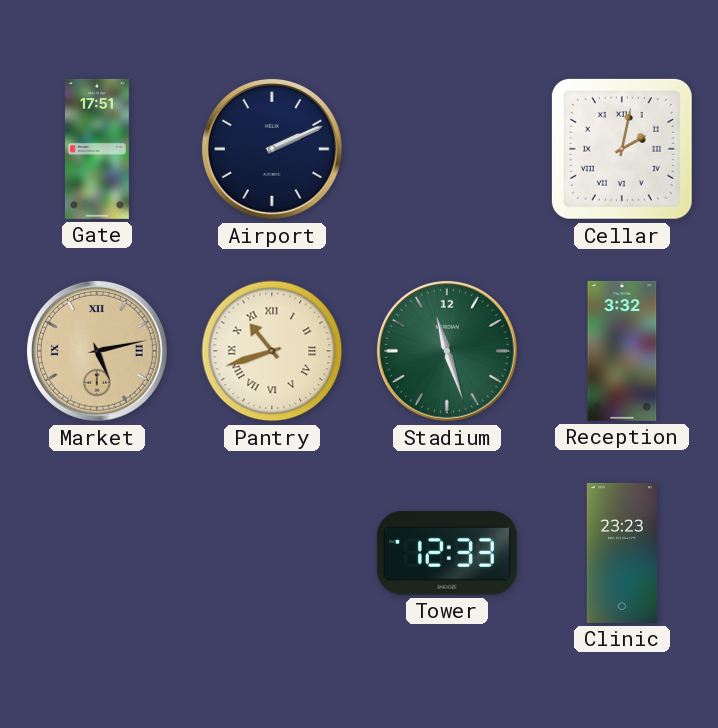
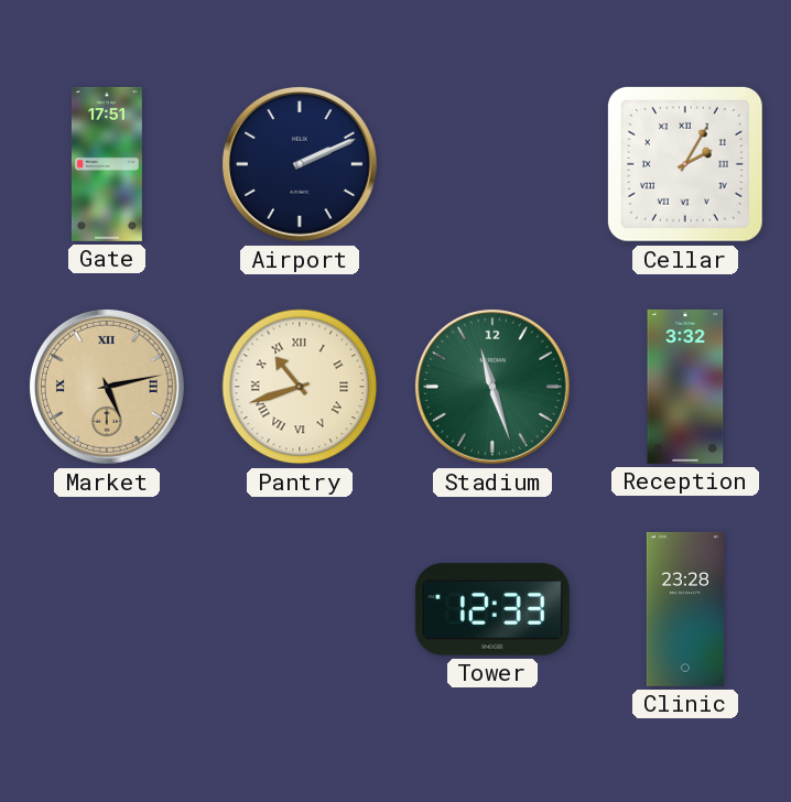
Cellar: 2:02 -> 2:05
Clinic: 23:23 -> 23:28
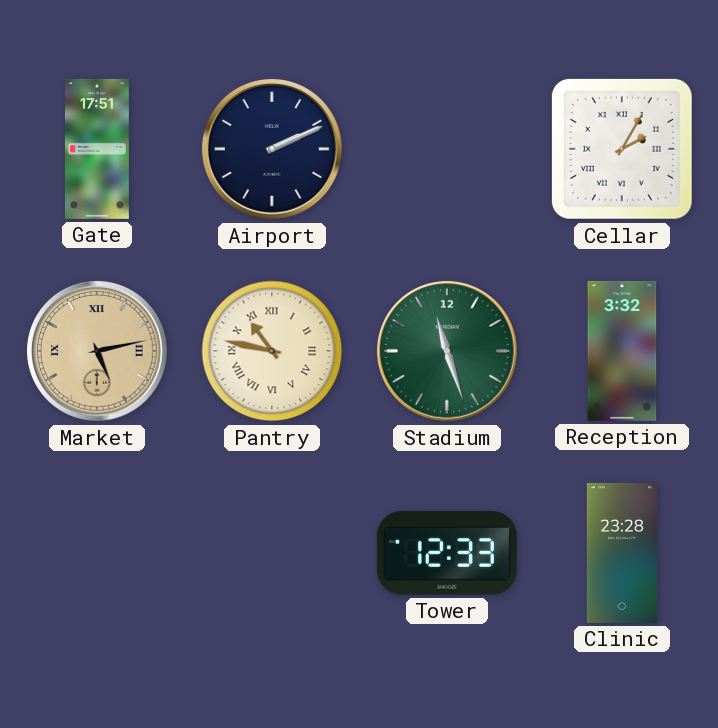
Pantry: 10:42 -> 10:47
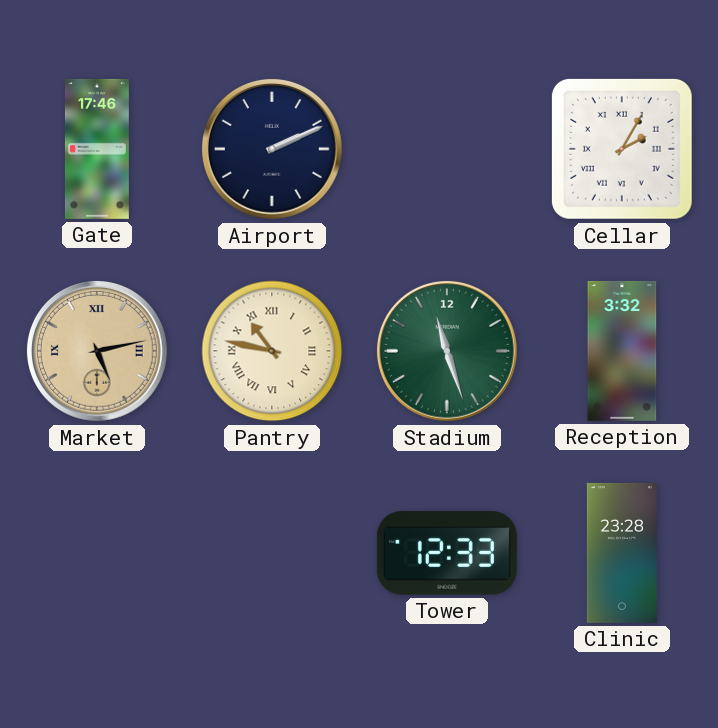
Gate: 17:51 -> 17:46
